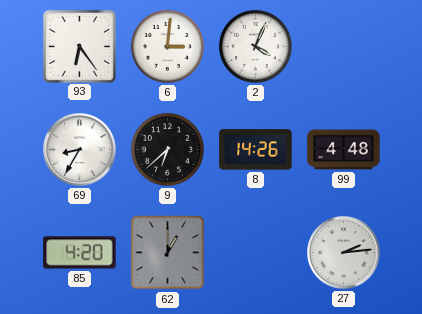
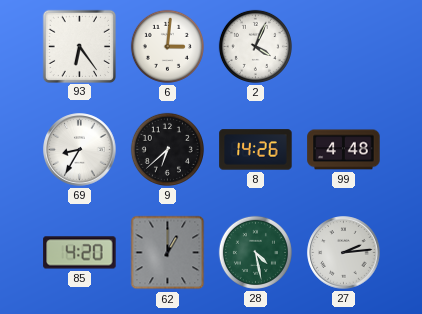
28: none -> 4:28
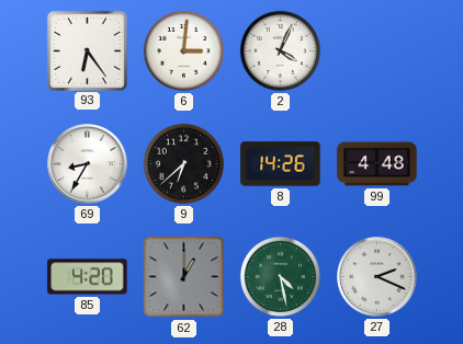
27: 2:14 -> 2:19
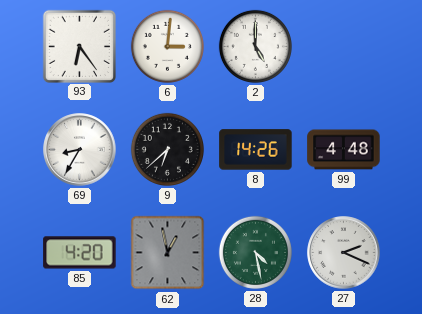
2: 4:04 -> 5:00
62: 1:00 -> 12:58
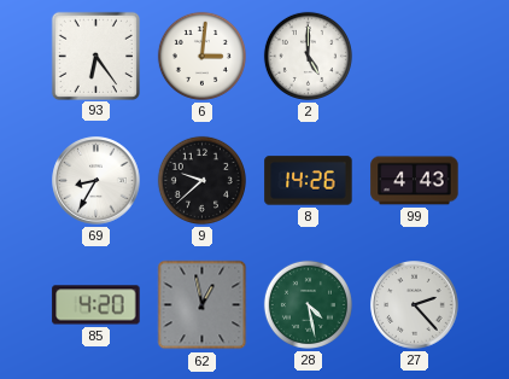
9: 6:38 -> 9:38
99: 4:48 -> 4:43
27: 2:19 -> 2:23
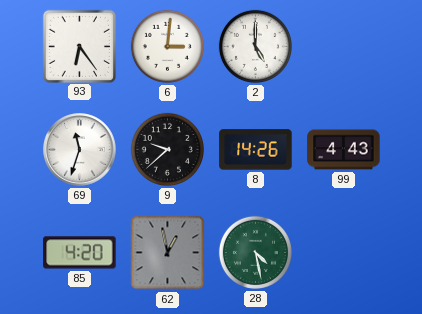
69: 8:35 -> 11:33
27: 2:23 -> none
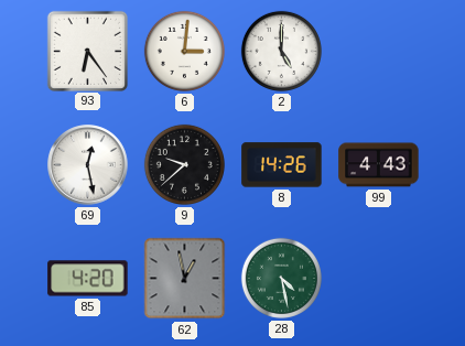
69: 11:33 -> 12:28
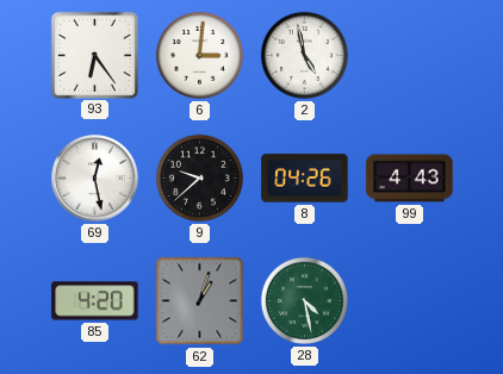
2: 5:00 -> 4:58
8: 14:26 -> 04:26
62: 12:58 -> 1:03
